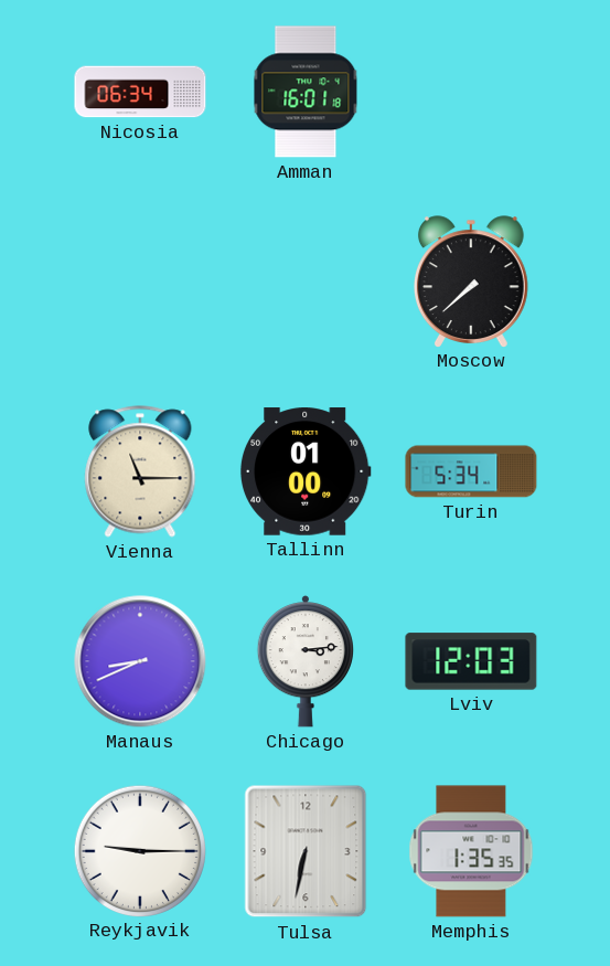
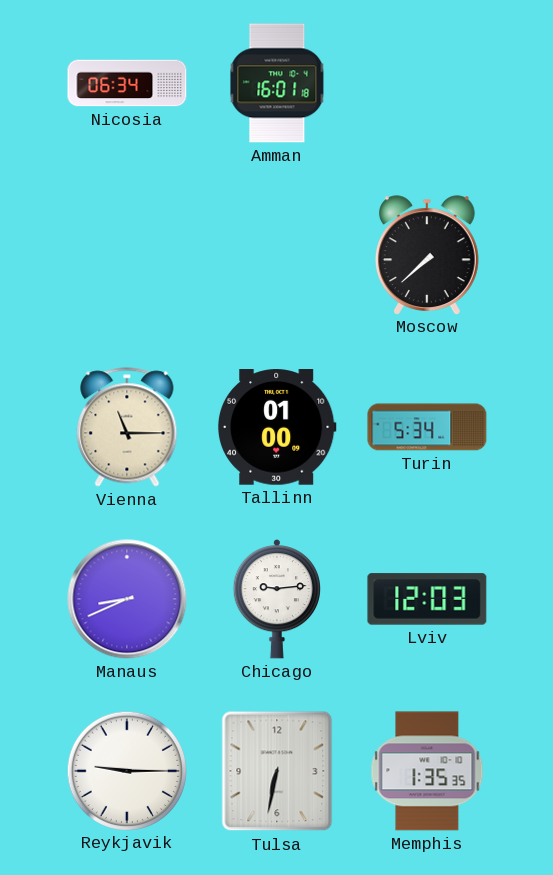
Chicago: 3:14 -> 9:14
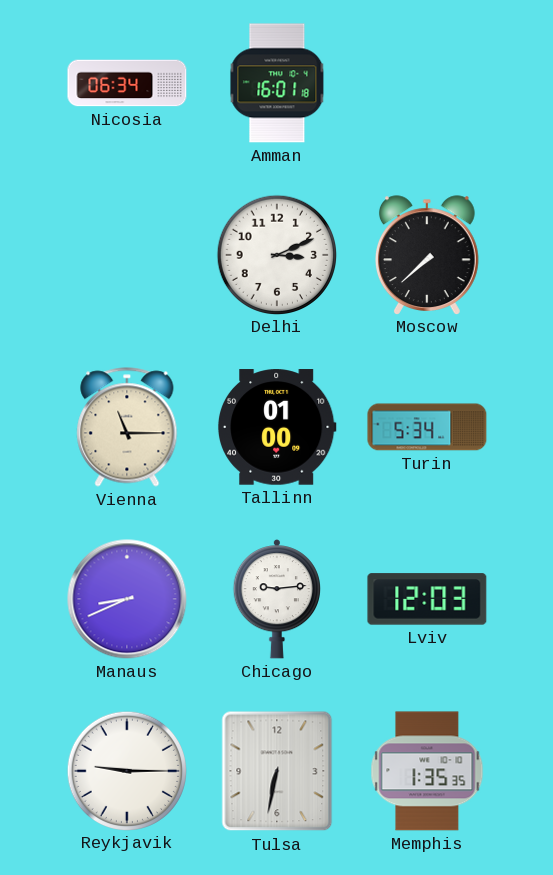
Delhi: none -> 3:11
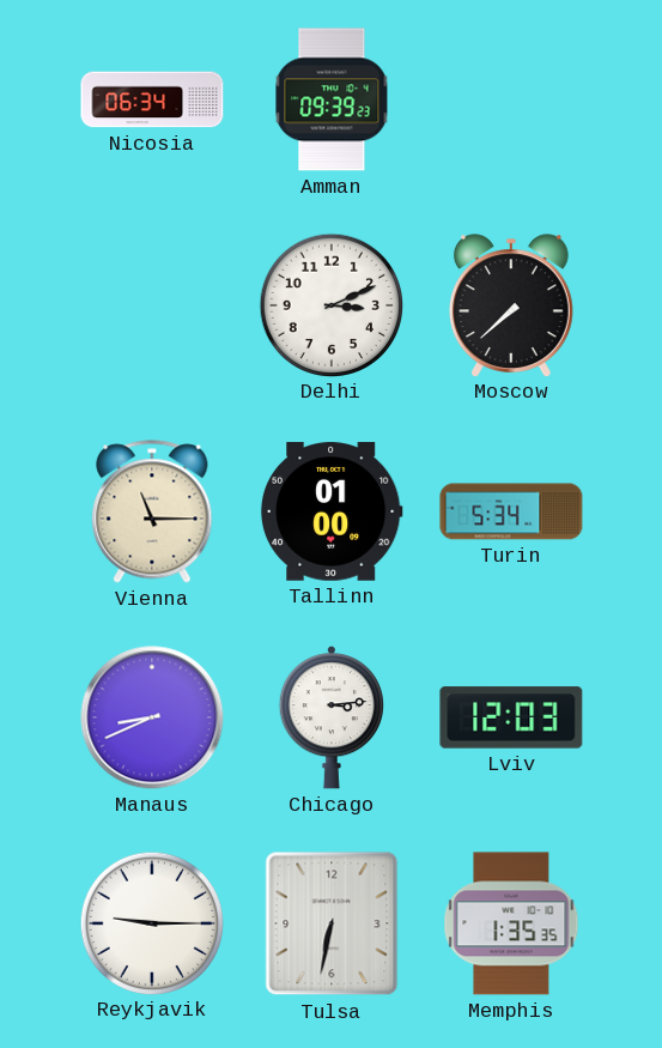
Amman: 16:01 -> 09:39
Chicago: 9:14 -> 3:14
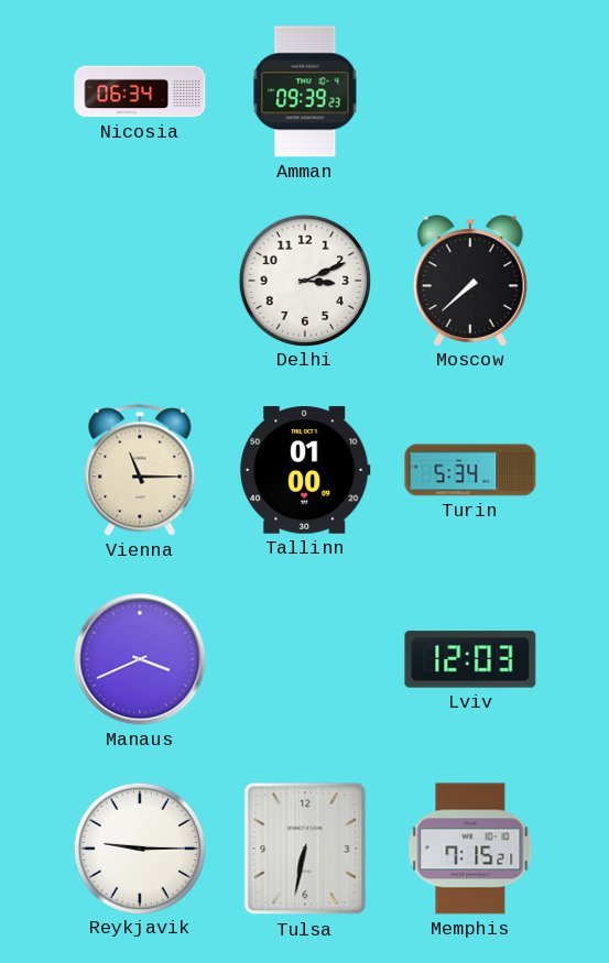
Manaus: 8:41 -> 3:41
Chicago: 3:14 -> none
Memphis: 1:35 -> 7:15
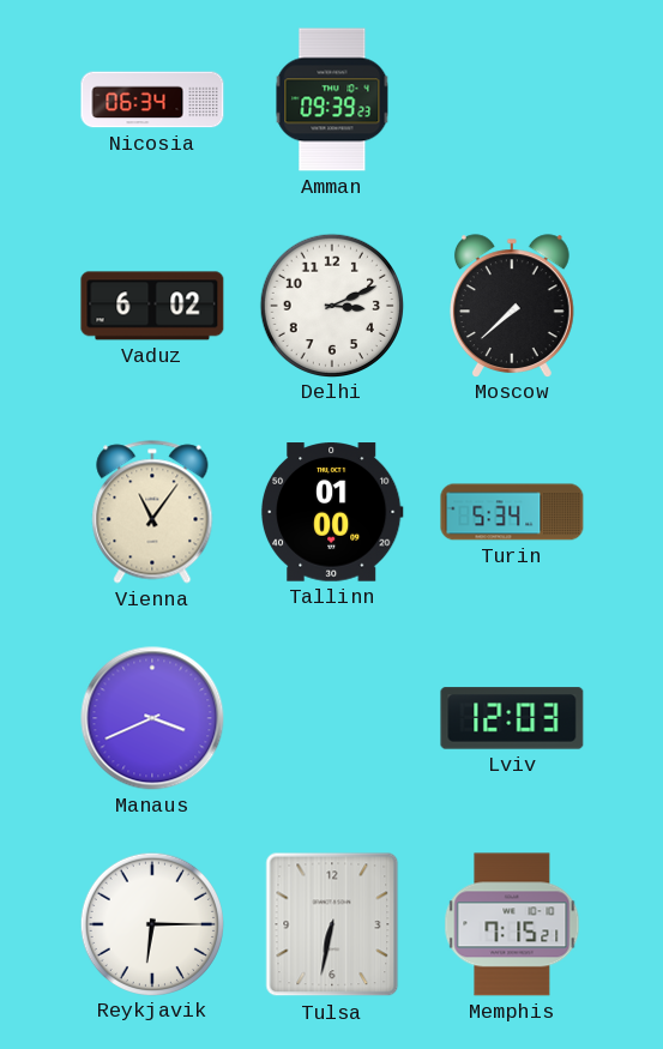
Vaduz: none -> 6:02
Vienna: 11:15 -> 11:06
Reykjavik: 9:15 -> 6:15
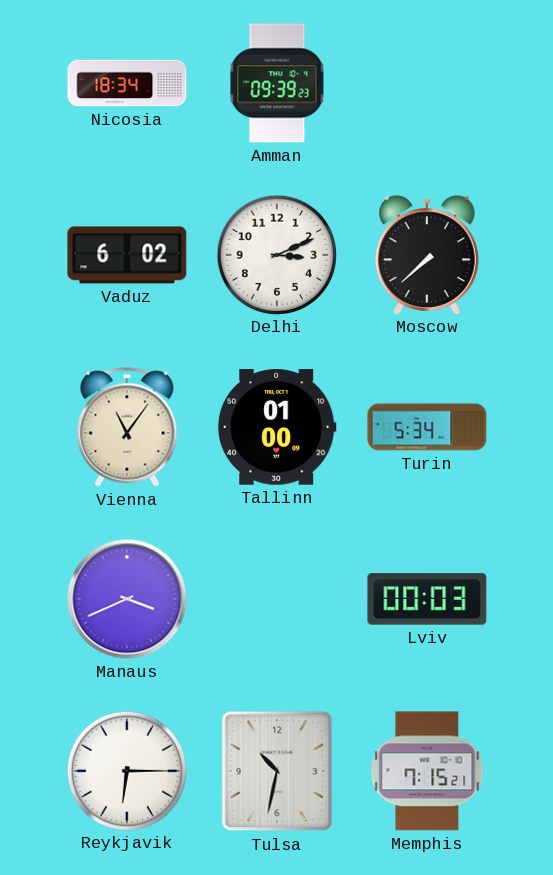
Nicosia: 06:34 -> 18:34
Lviv: 12:03 -> 00:03
Tulsa: 6:32 -> 10:32
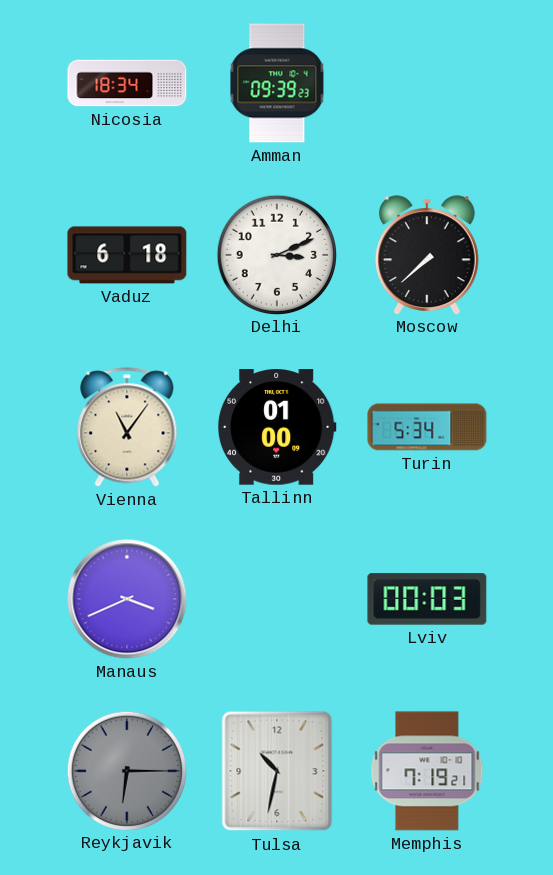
Vaduz: 6:02 -> 6:18
Reykjavik dial: white -> grey
Memphis: 7:15 -> 7:19
